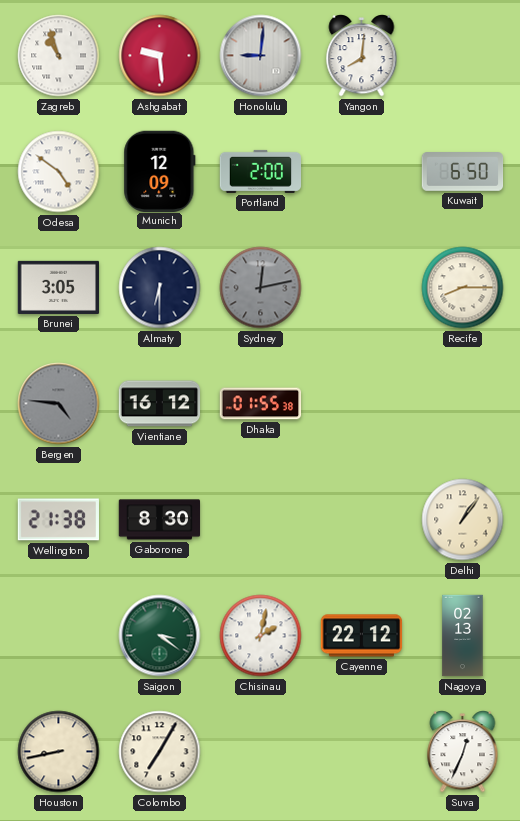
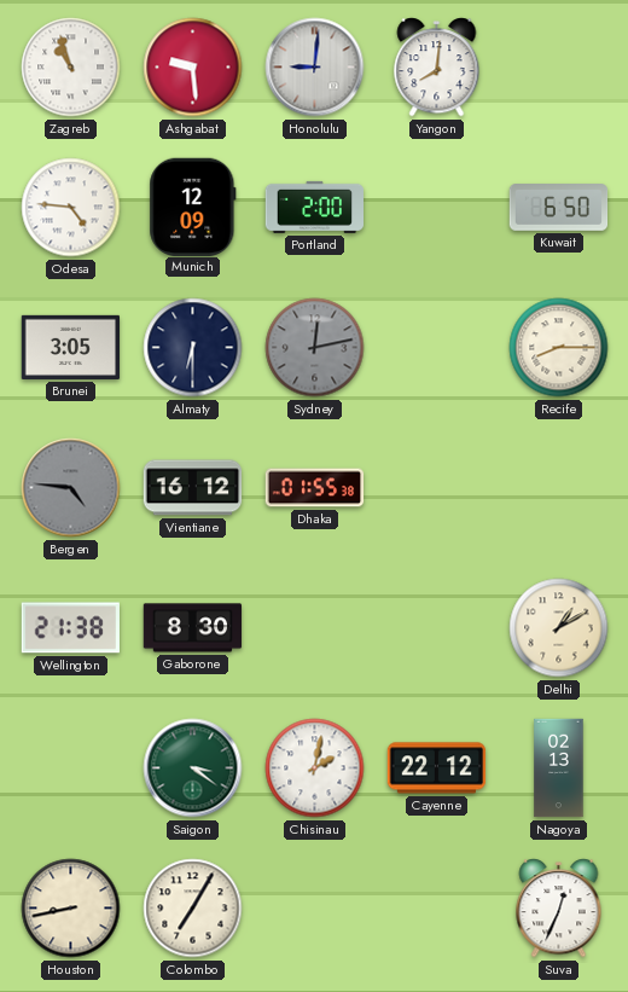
Odesa: 4:51 -> 4:46
Delhi: 1:06 -> 1:10
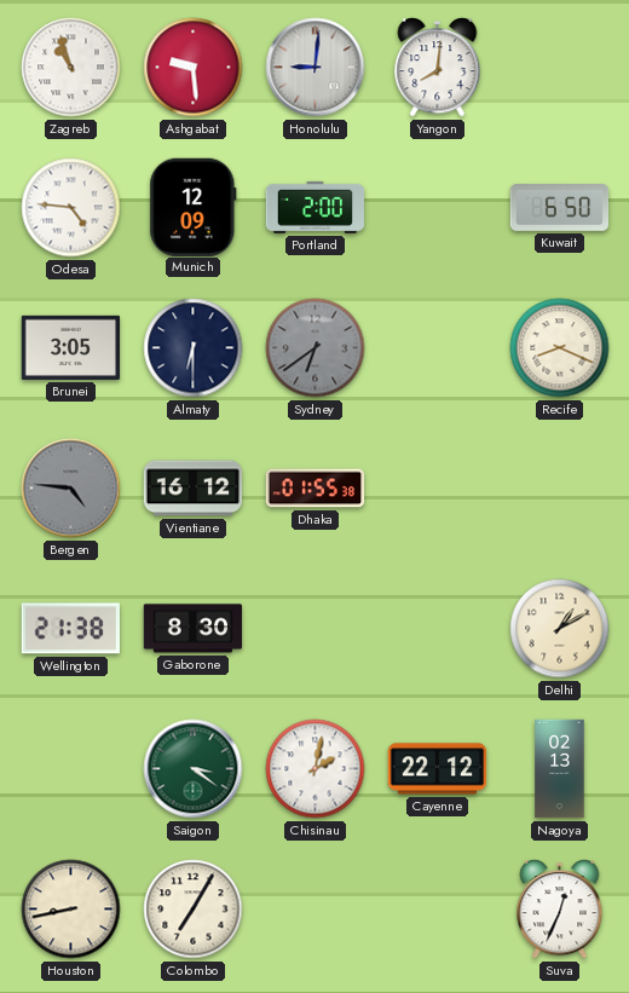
Sydney: 12:13 -> 6:39
Recife: 8:15 -> 8:19
